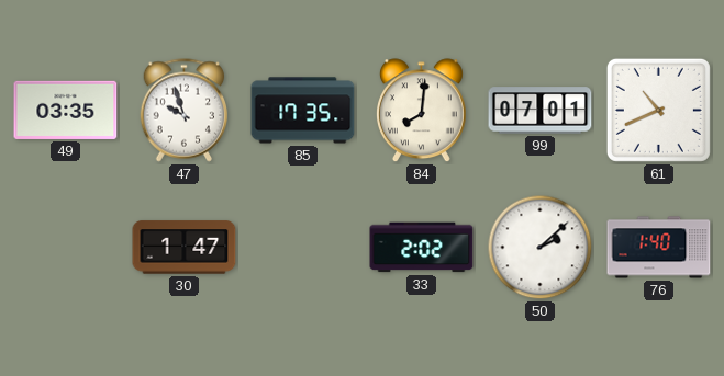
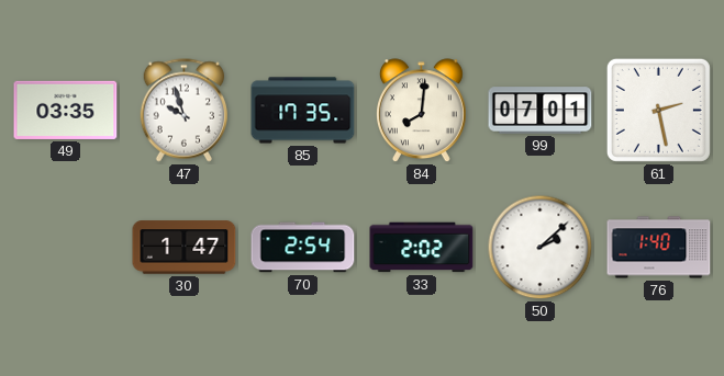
61: 10:41 -> 2:28
70: none -> 2:54
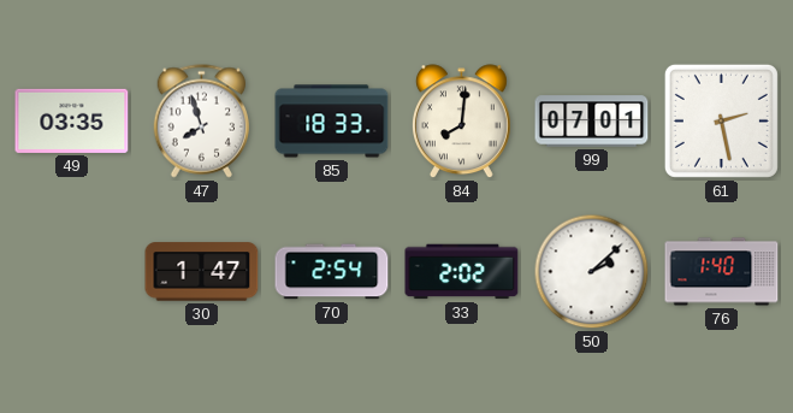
47: 9:57 -> 7:57
85: 17:35 -> 18:33
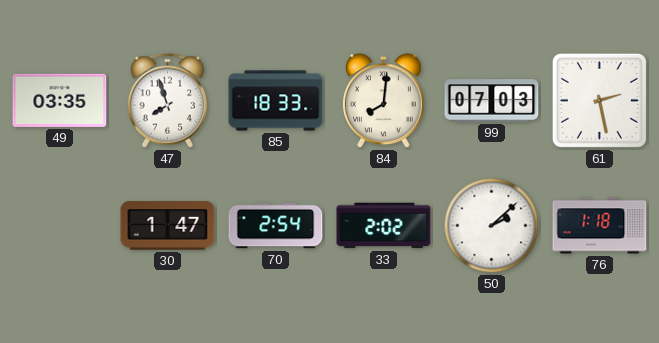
99: 07:01 -> 07:03
76: 1:40 -> 1:18
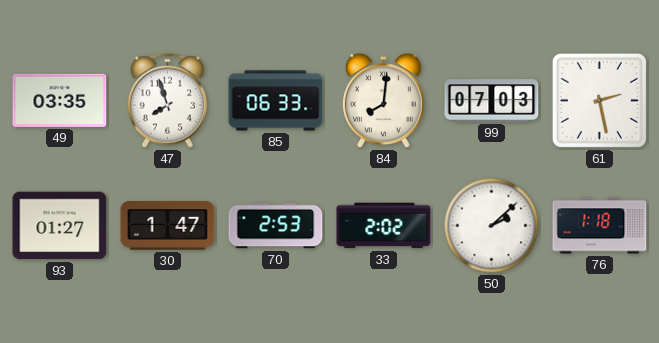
85: 18:33 -> 06:33
93: none -> 01:27
70: 2:54 -> 2:53
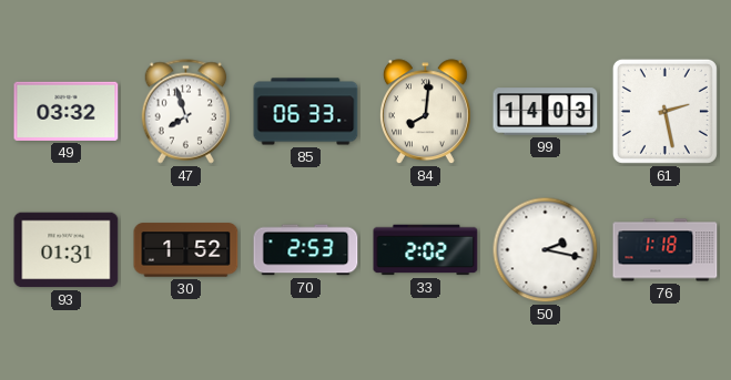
49: 03:35 -> 03:32
99: 07:03 -> 14:03
93: 01:27 -> 01:31
30: 1:47 -> 1:52
50: 2:08 -> 2:17
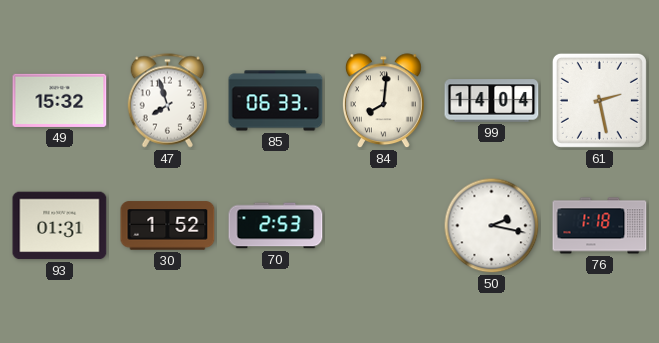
49: 03:32 -> 15:32
99: 14:03 -> 14:04
33: 2:02 -> none
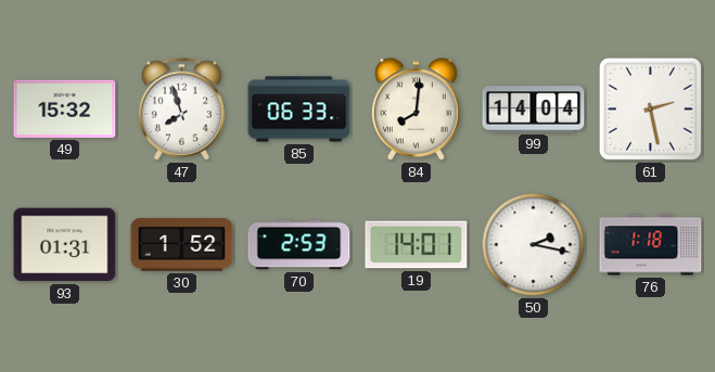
19: none -> 14:01
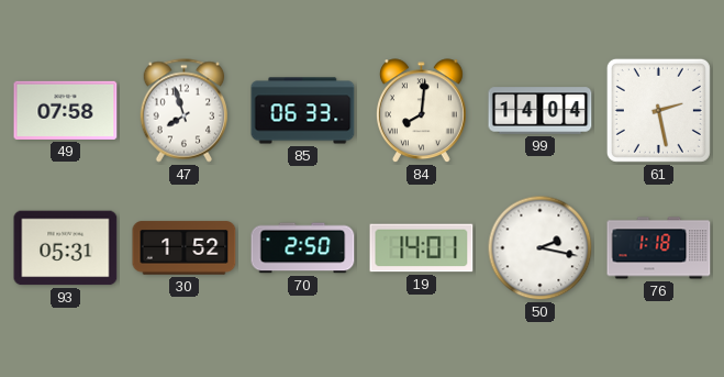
49: 15:32 -> 07:58
93: 01:31 -> 05:31
70: 2:53 -> 2:50
